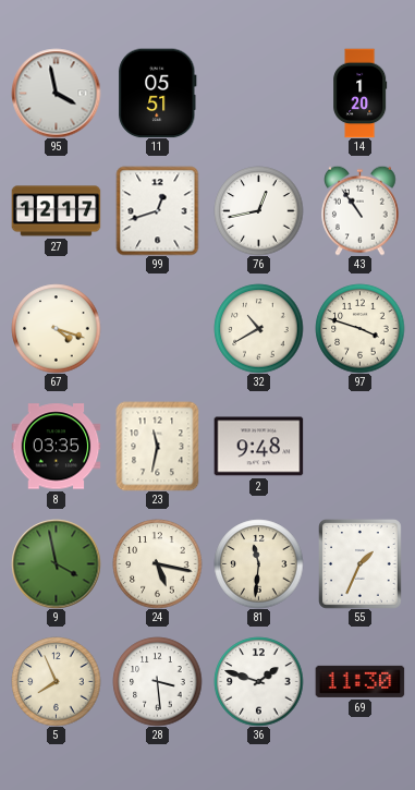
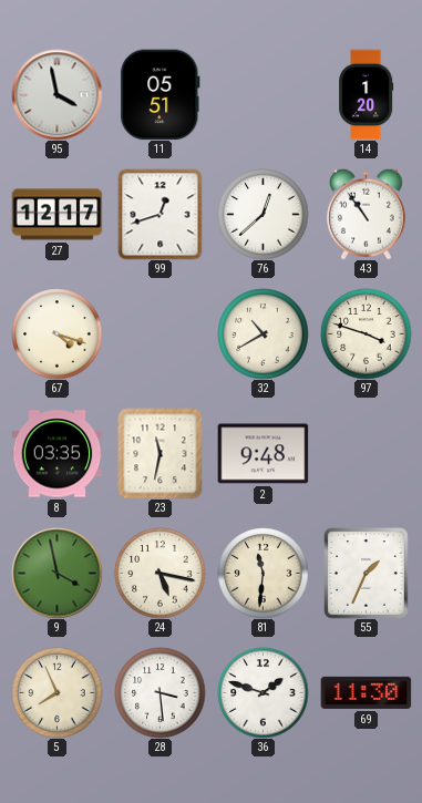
76: 12:43 -> 12:38
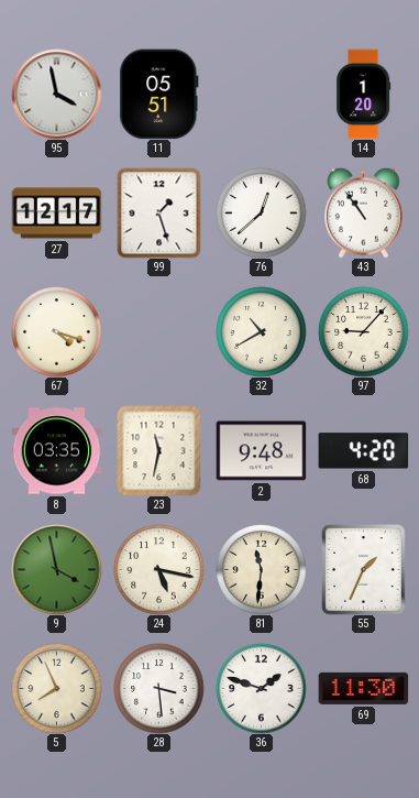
99: 12:42 -> 1:27
97: 3:48 -> 9:07
68: none -> 4:20
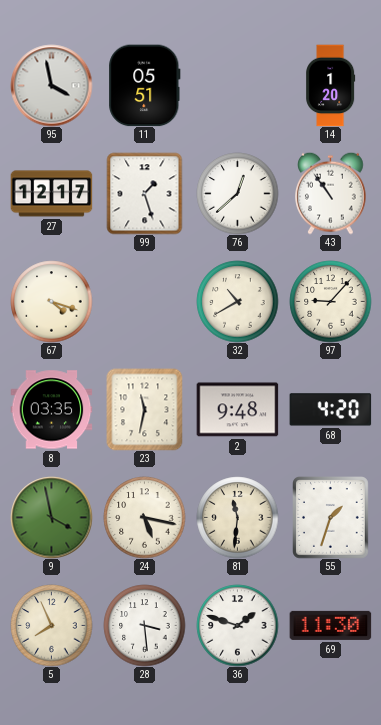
55: 1:34 -> 1:33
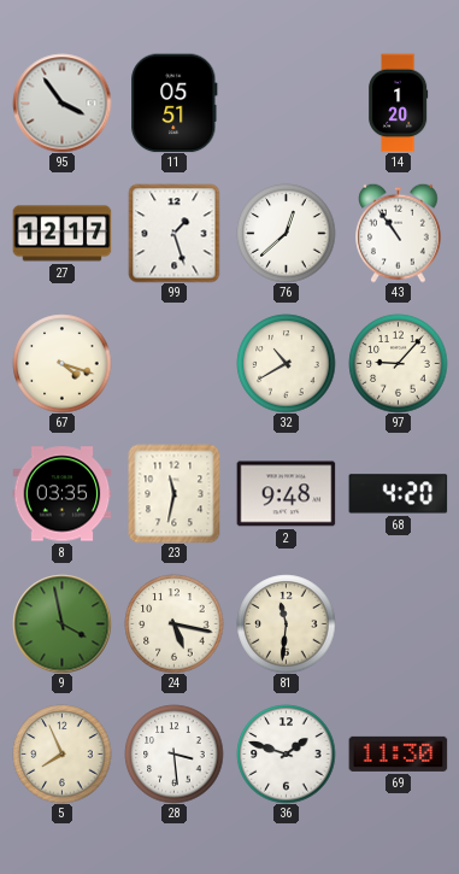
95: 3:58 -> 3:54
55: 1:33 -> none
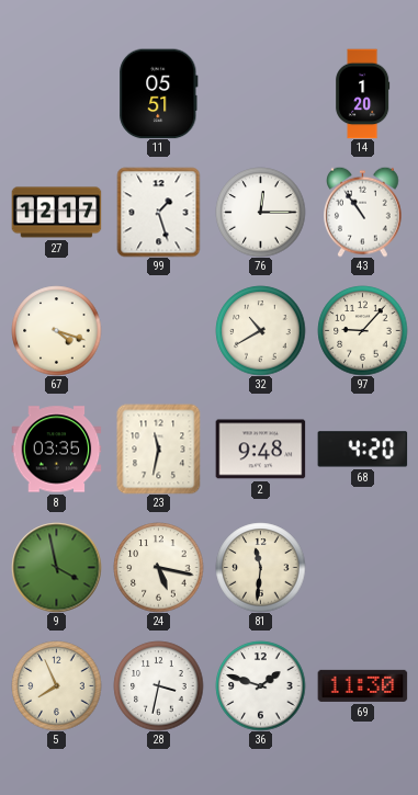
95: 3:54 -> none
76: 12:38 -> 12:15
28: 3:29 -> 3:32
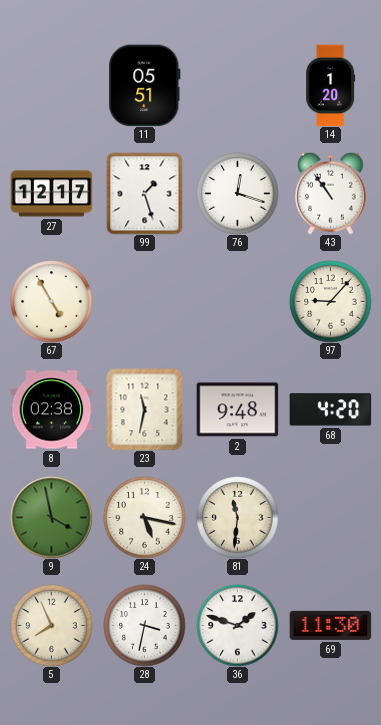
76: 12:15 -> 12:18
67: 4:18 -> 4:55
32: 10:40 -> none
8: 03:35 -> 02:38
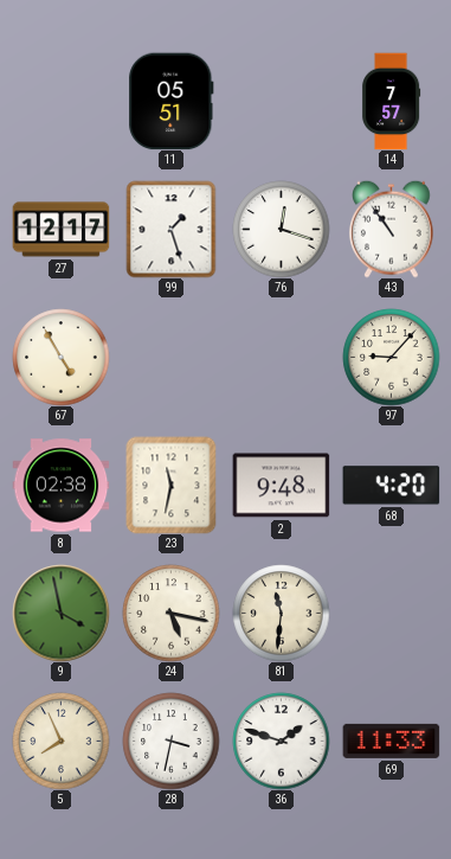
14: 1:20 -> 7:57
69: 11:30 -> 11:33
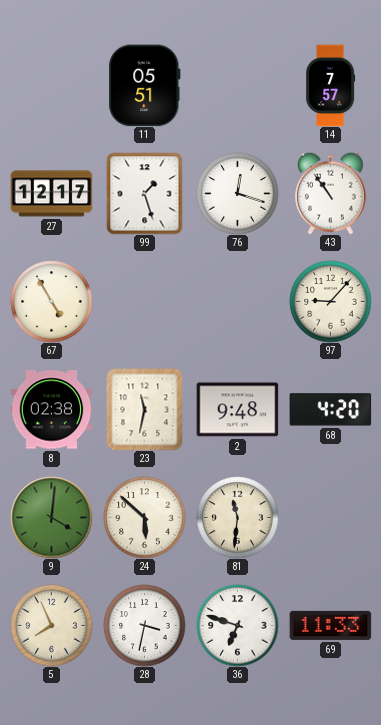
9: 3:58 -> 4:01
24: 5:17 -> 5:52
36: 1:48 -> 6:48
